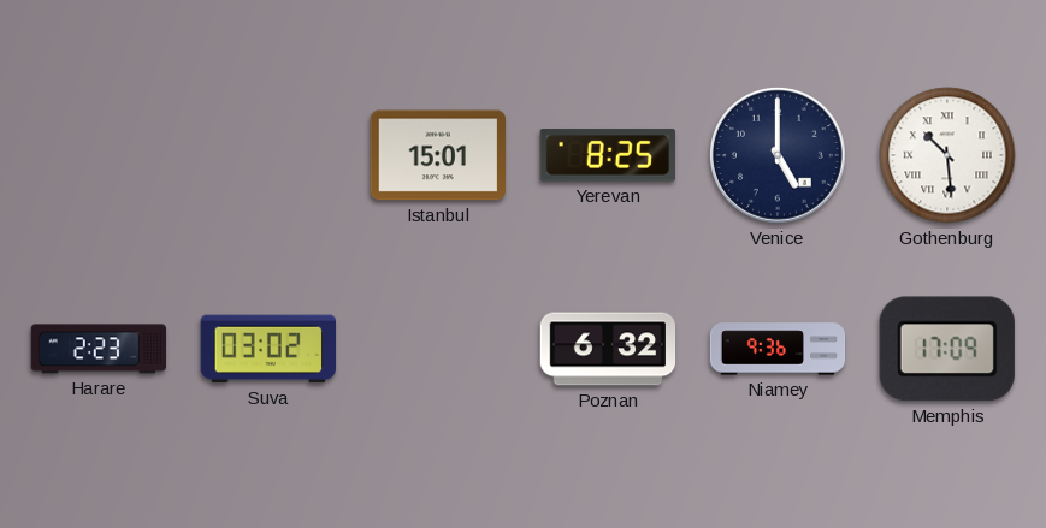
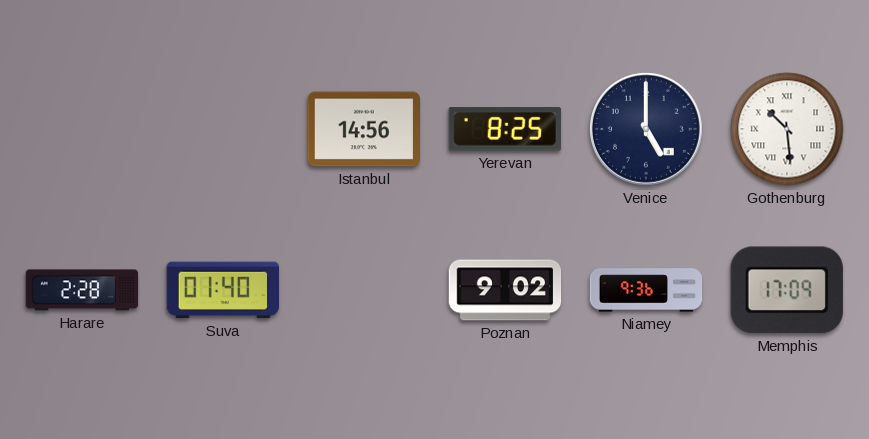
Istanbul: 15:01 -> 14:56
Harare: 2:23 -> 2:28
Suva: 03:02 -> 01:40
Poznan: 6:32 -> 9:02
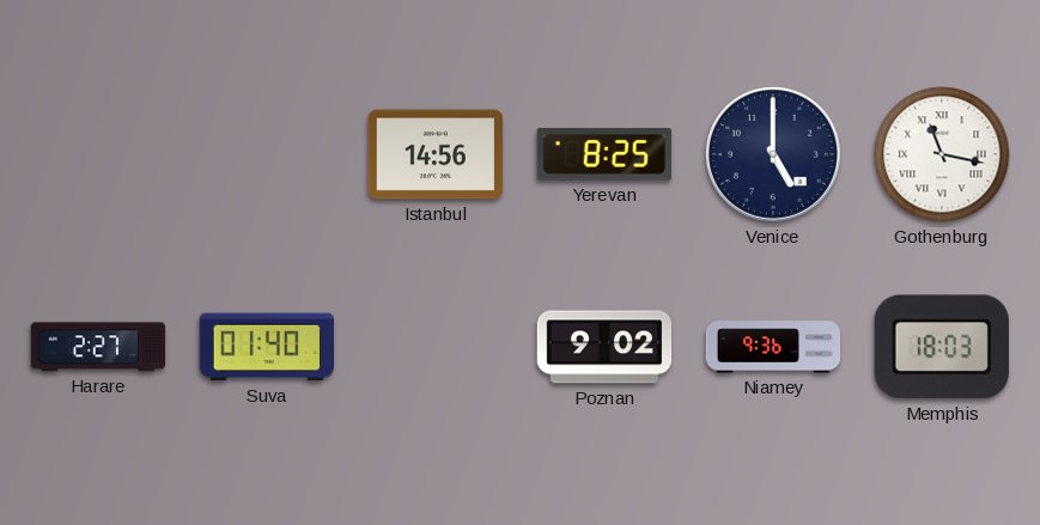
Gothenburg: 10:29 -> 11:17
Harare: 2:28 -> 2:27
Memphis: 17:09 -> 18:03
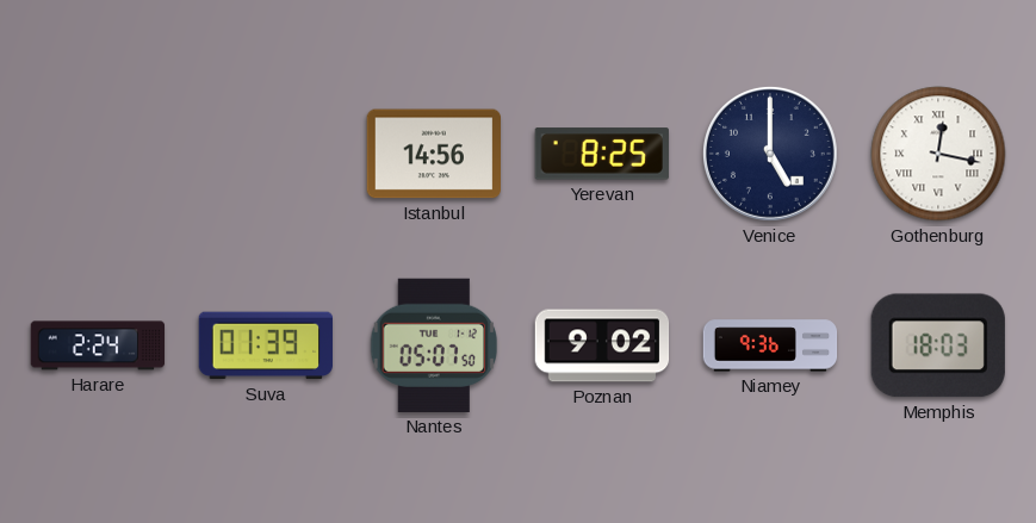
Gothenburg: 11:17 -> 12:17
Harare: 2:27 -> 2:24
Suva: 01:40 -> 01:39
Nantes: none -> 05:07
